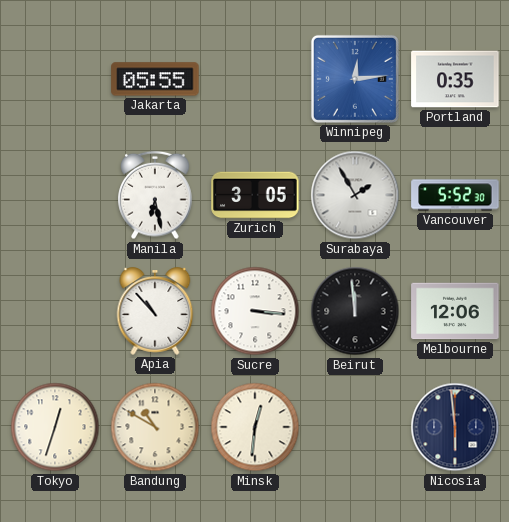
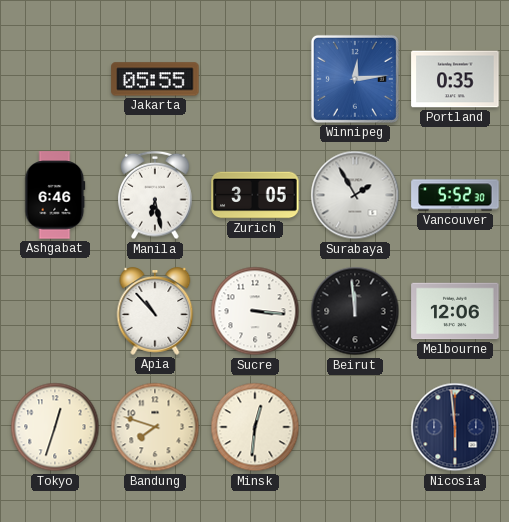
Ashgabat: none -> 6:46
Bandung: 10:50 -> 7:48
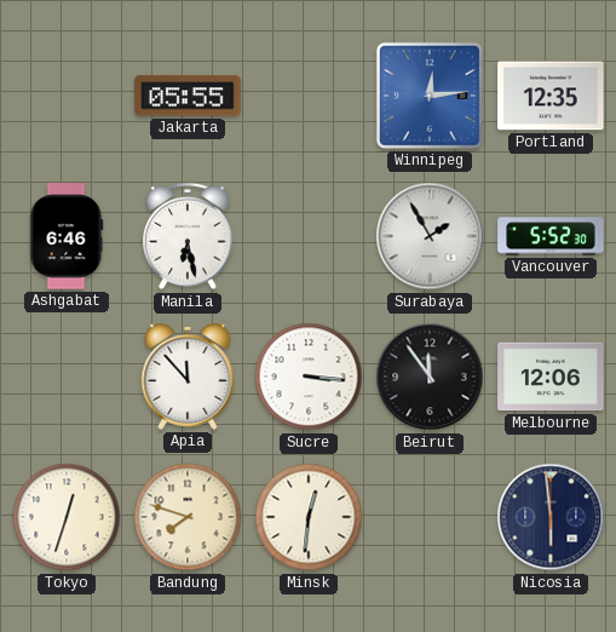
Portland: 0:35 -> 12:35
Zurich: 3:05 -> none
Apia: 10:53 -> 11:53
Beirut: 11:59 -> 11:54
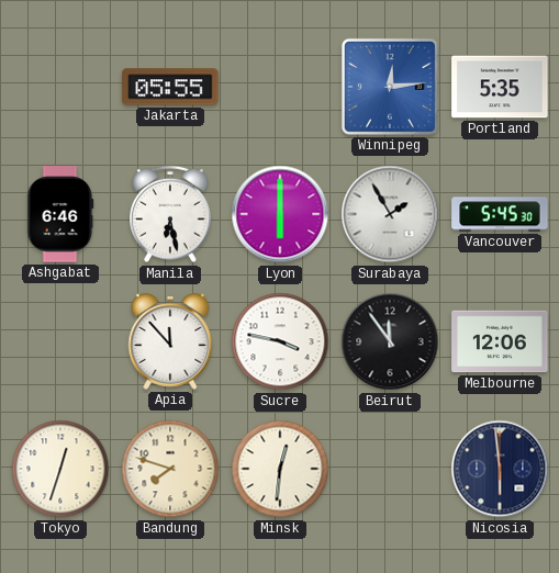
Portland: 12:35 -> 5:35
Lyon: none -> 6:00
Vancouver: 5:52 -> 5:45
Sucre: 3:16 -> 3:47
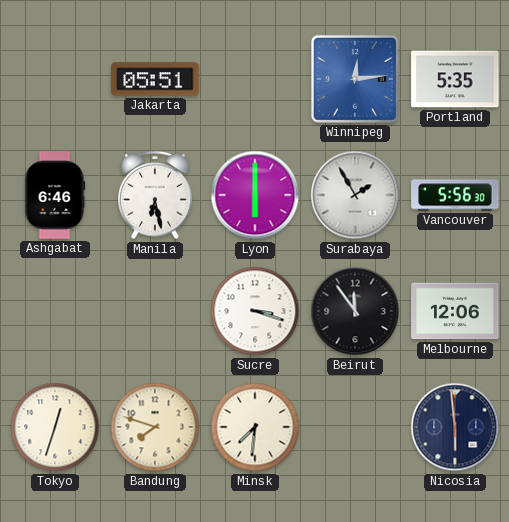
Jakarta: 05:55 -> 05:51
Vancouver: 5:45 -> 5:56
Apia: 11:53 -> none
Sucre: 3:47 -> 3:18
Minsk: 12:31 -> 7:31
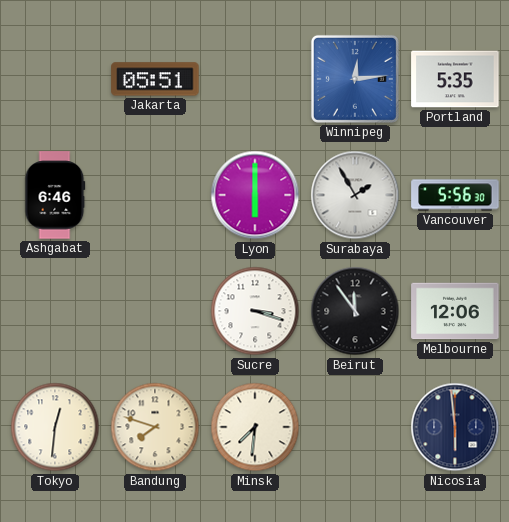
Manila: 6:28 -> none
Tokyo: 12:33 -> 12:31
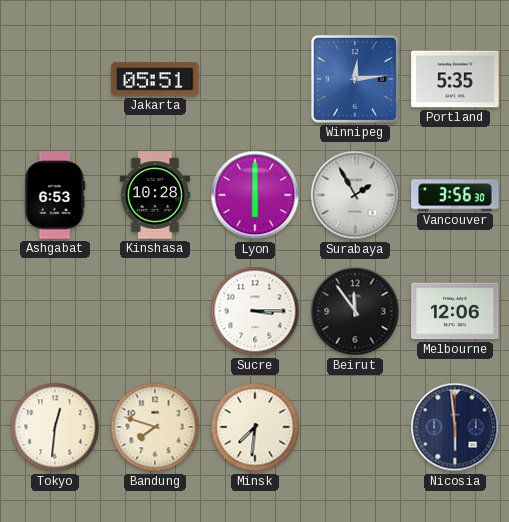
Ashgabat: 6:46 -> 6:53
Kinshasa: none -> 10:28
Vancouver: 5:56 -> 3:56
Sucre: 3:18 -> 3:15
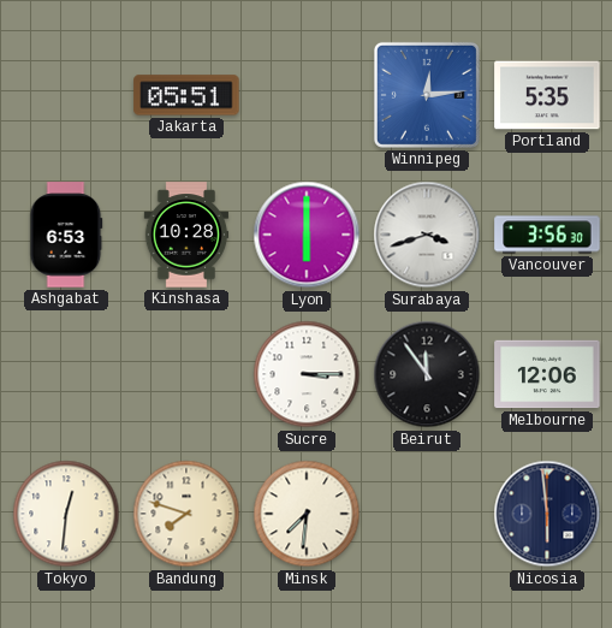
Surabaya: 1:55 -> 3:42
